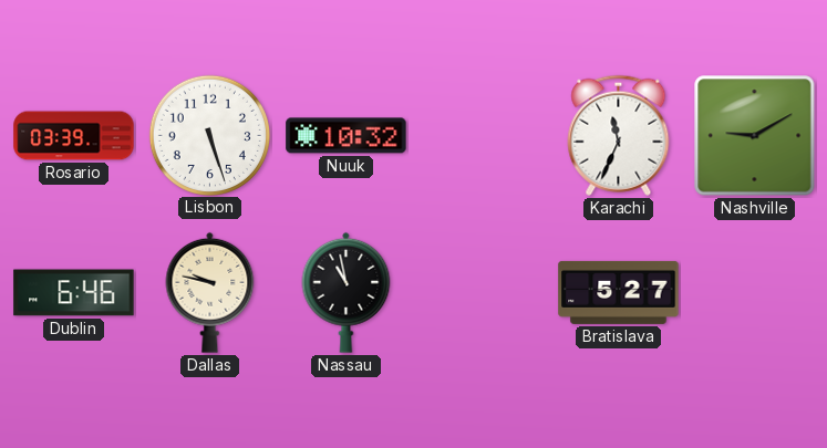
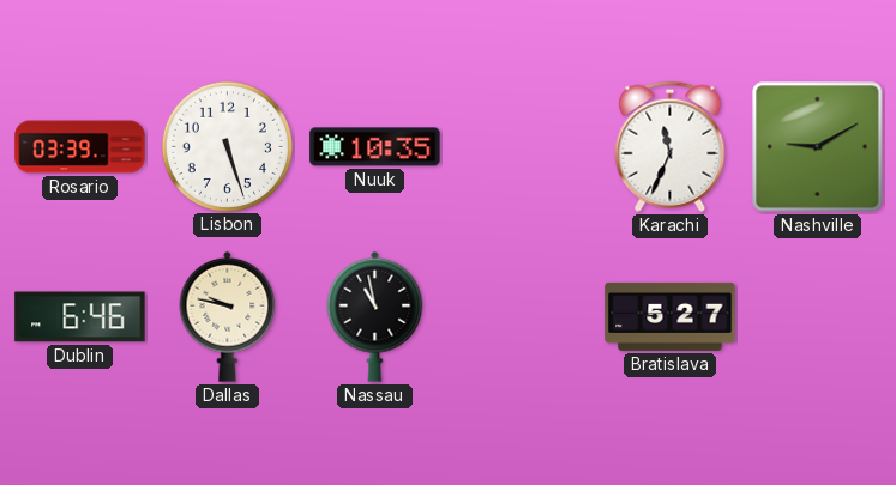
Nuuk: 10:32 -> 10:35
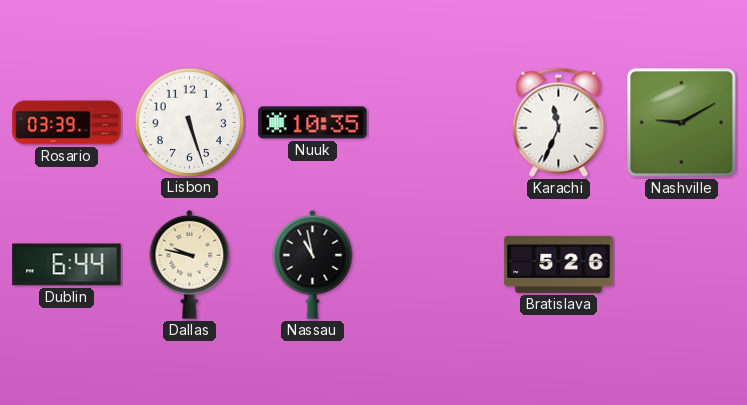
Dublin: 6:46 -> 6:44
Bratislava: 5:27 -> 5:26
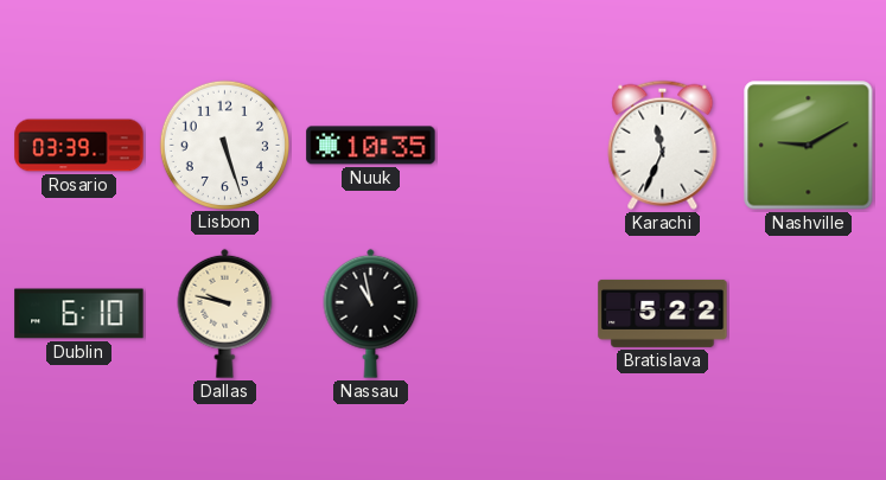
Dublin: 6:44 -> 6:10
Bratislava: 5:26 -> 5:22
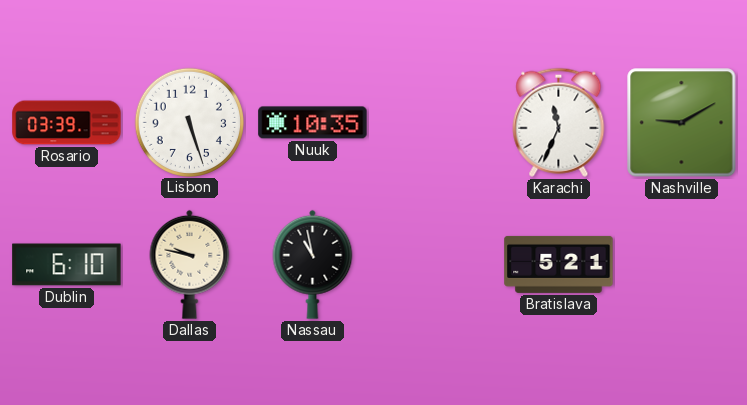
Bratislava: 5:22 -> 5:21
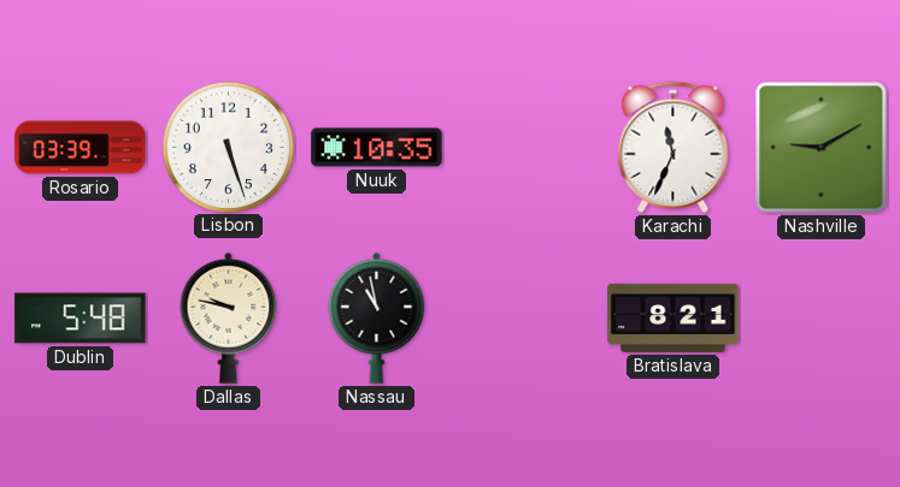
Dublin: 6:10 -> 5:48
Bratislava: 5:21 -> 8:21
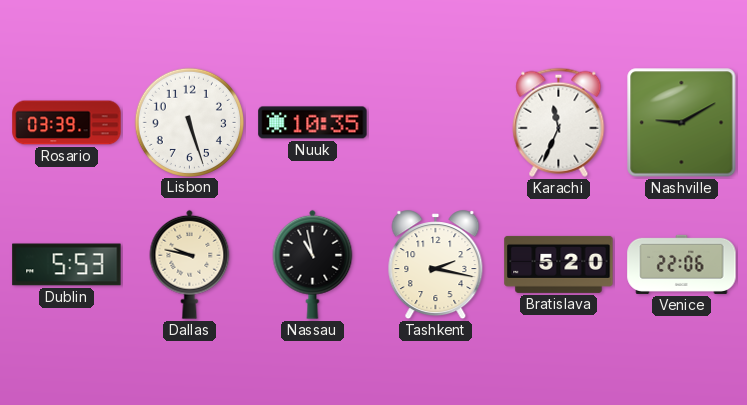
Dublin: 5:48 -> 5:53
Tashkent: none -> 2:17
Bratislava: 8:21 -> 5:20
Venice: none -> 22:06
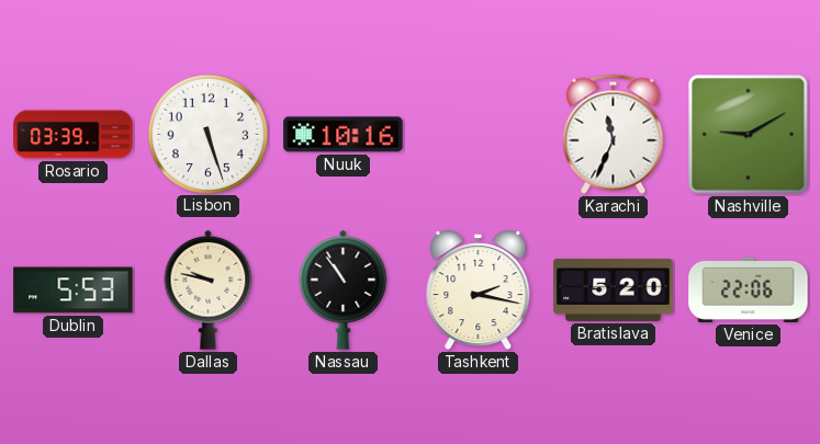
Nuuk: 10:35 -> 10:16
Nassau: 10:58 -> 10:54
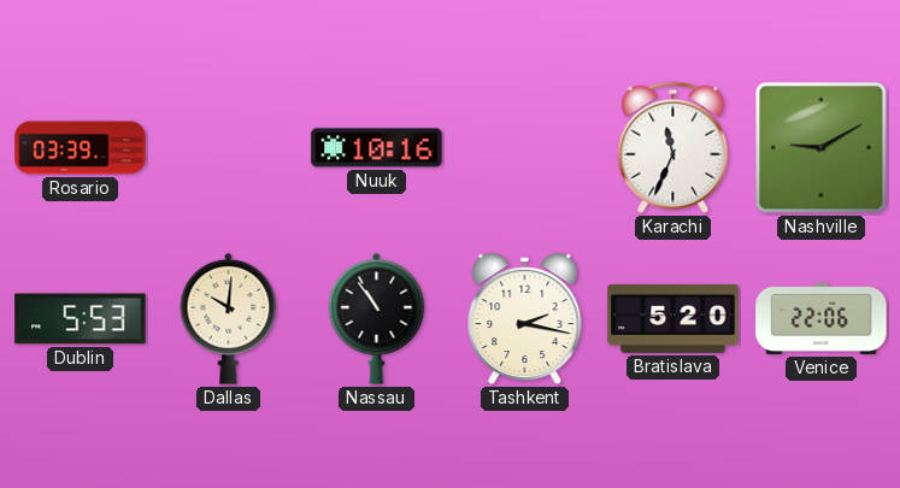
Lisbon: 5:27 -> none
Dallas: 9:47 -> 10:01
